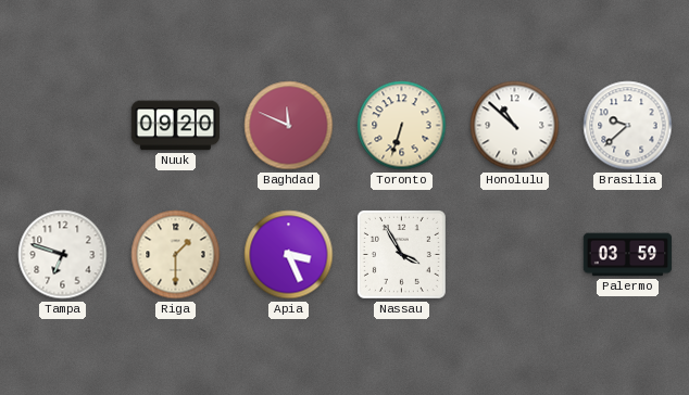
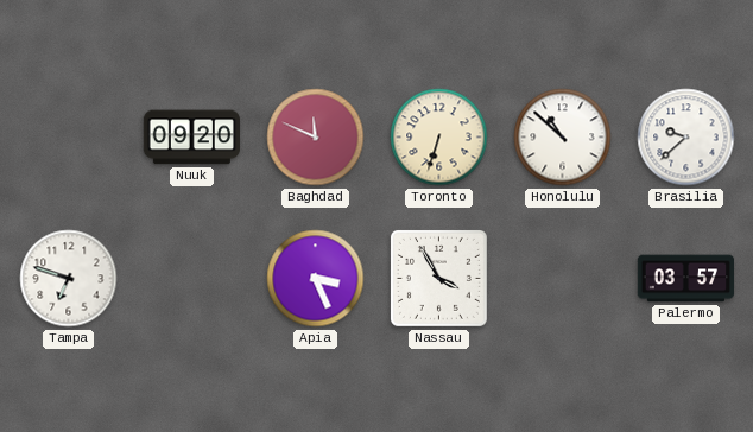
Riga: 1:30 -> none
Palermo: 03:59 -> 03:57
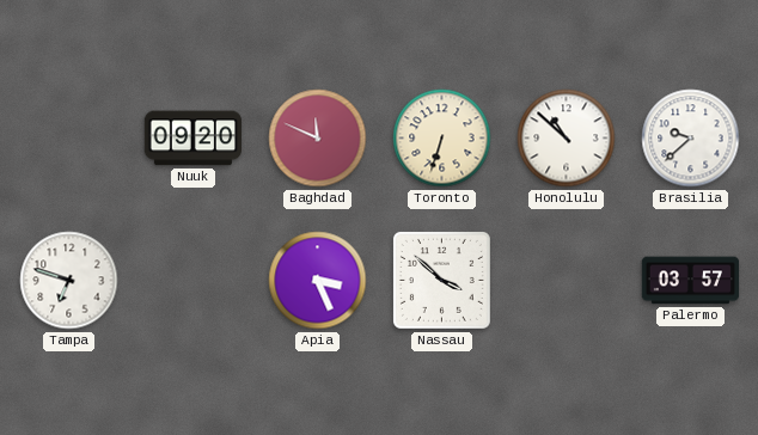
Nassau: 3:55 -> 3:52
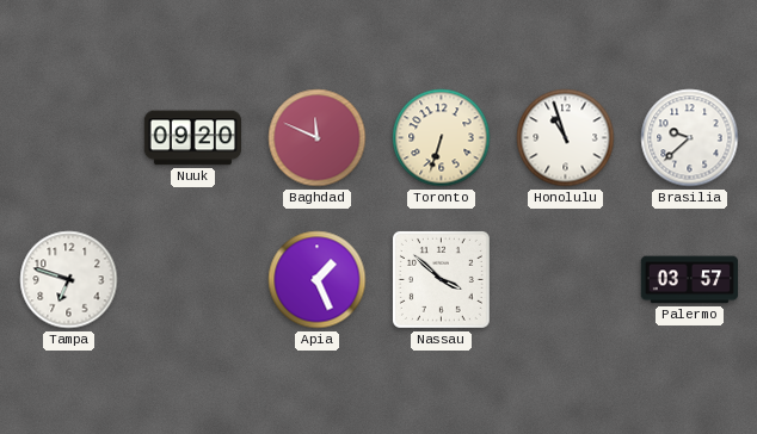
Honolulu: 10:52 -> 10:57
Apia: 3:26 -> 1:26
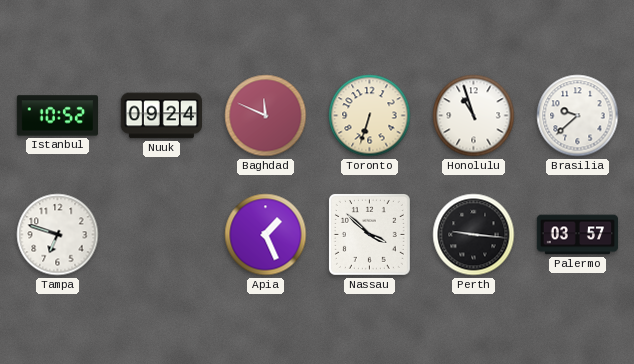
Istanbul: none -> 10:52
Nuuk: 09:20 -> 09:24
Perth: none -> 9:16
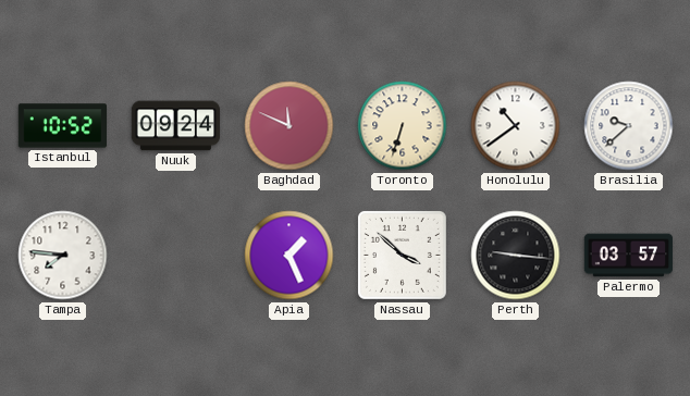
Honolulu: 10:57 -> 10:39
Tampa: 6:48 -> 7:46
